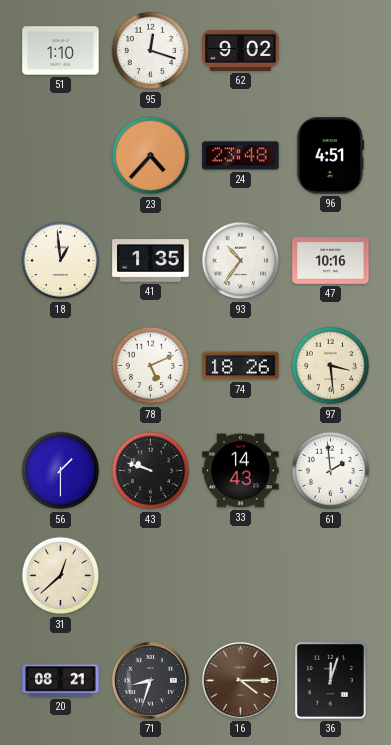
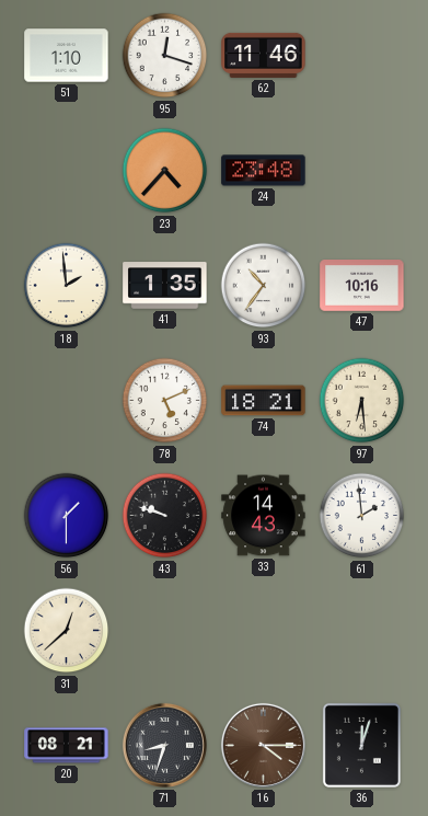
62: 9:02 -> 11:46
96: 4:51 -> none
18: 12:59 -> 1:59
74: 18:26 -> 18:21
97: 3:29 -> 6:29
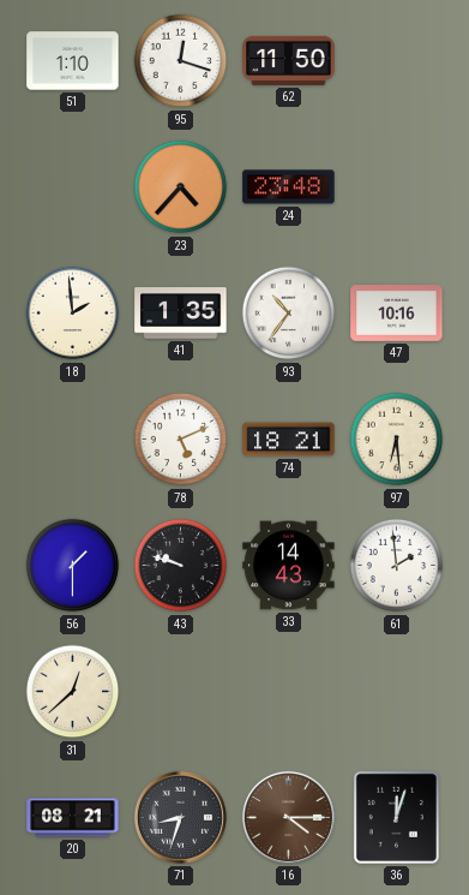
62: 11:46 -> 11:50
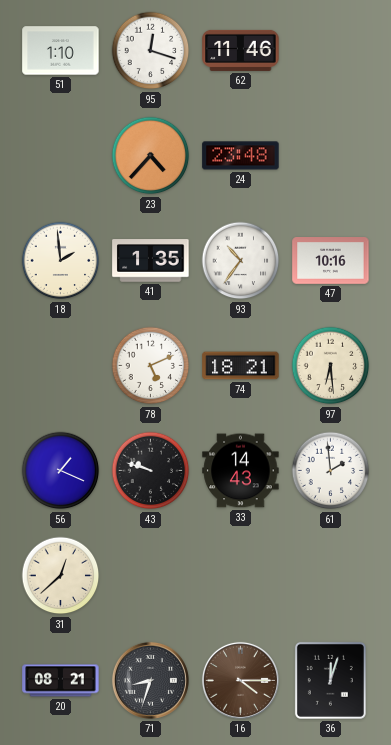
62: 11:50 -> 11:46
56: 1:30 -> 1:19
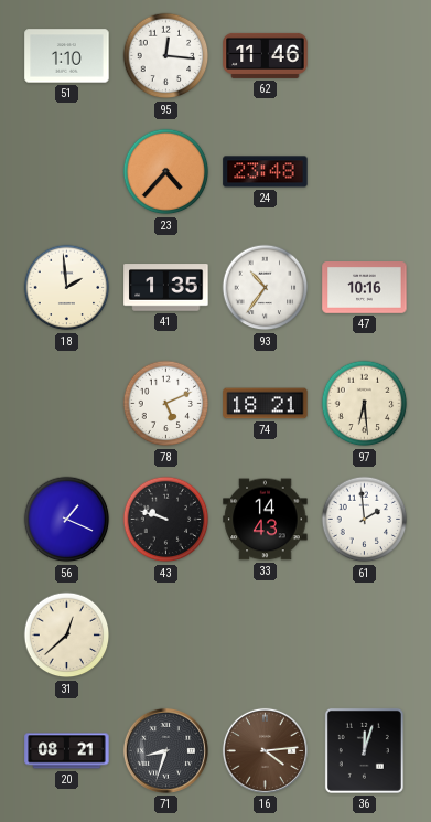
95: 12:18 -> 12:16
16: 4:15 -> 4:14
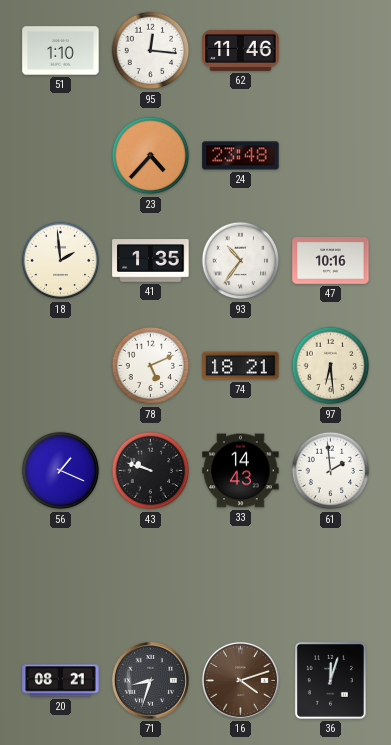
31: 12:38 -> none
16: 4:14 -> 4:12
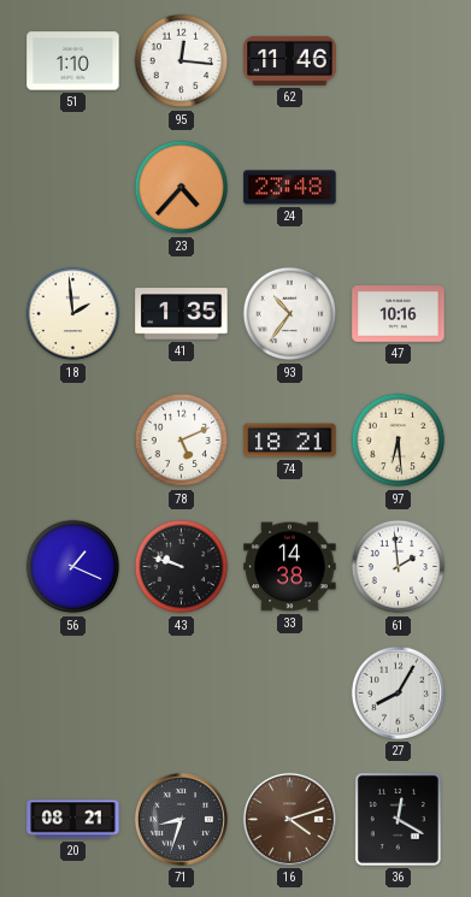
33: 14:43 -> 14:38
27: none -> 8:05
36: 12:03 -> 12:20
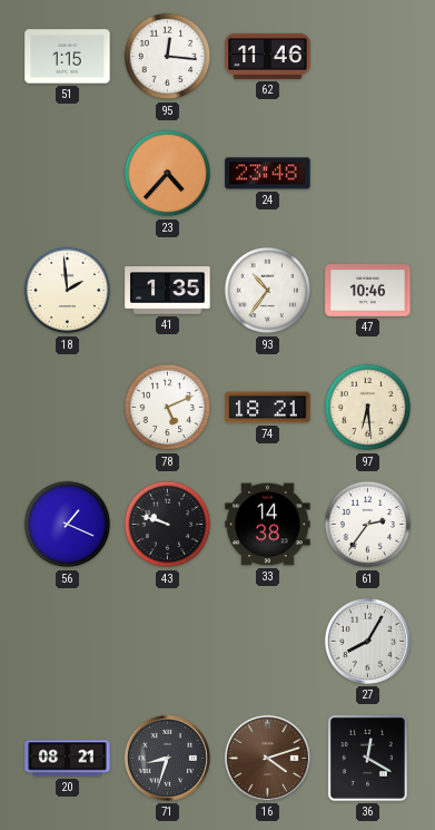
51: 1:10 -> 1:15
47: 10:16 -> 10:46
61: 1:59 -> 2:36
